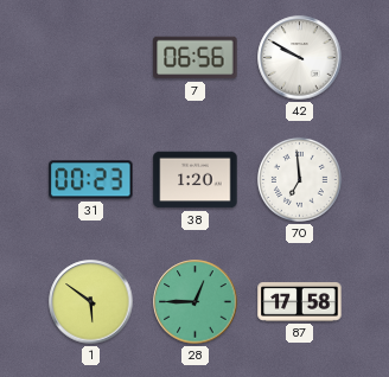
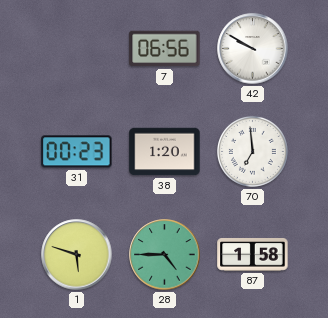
1: 5:51 -> 5:48
28: 12:45 -> 4:45
87: 17:58 -> 1:58
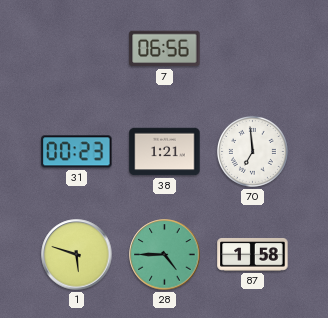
42: 9:50 -> none
38: 1:20 -> 1:21
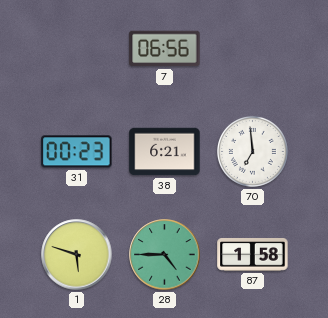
38: 1:21 -> 6:21
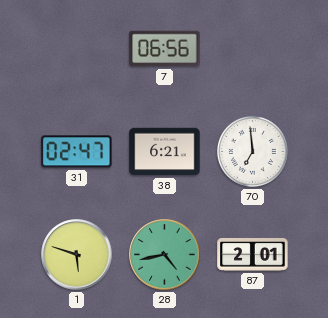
31: 00:23 -> 02:47
28: 4:45 -> 4:43
87: 1:58 -> 2:01
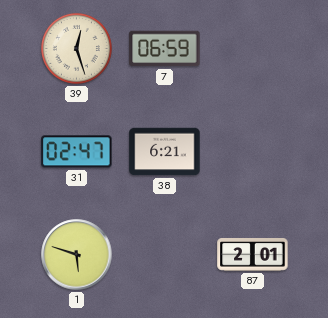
39: none -> 12:27
7: 06:56 -> 06:59
70: 6:59 -> none
28: 4:43 -> none
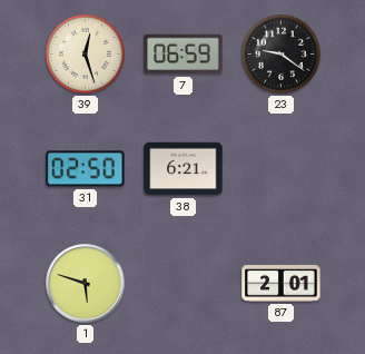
23: none -> 9:21
31: 02:47 -> 02:50
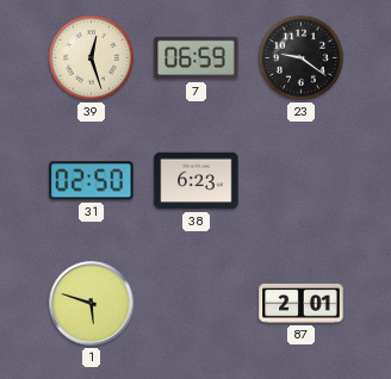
38: 6:21 -> 6:23
